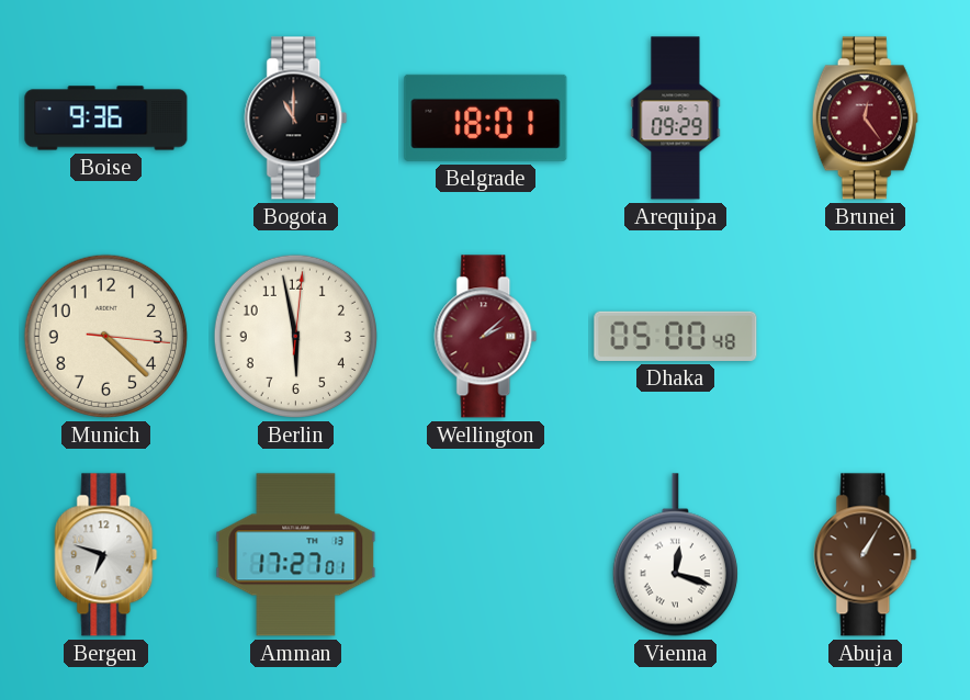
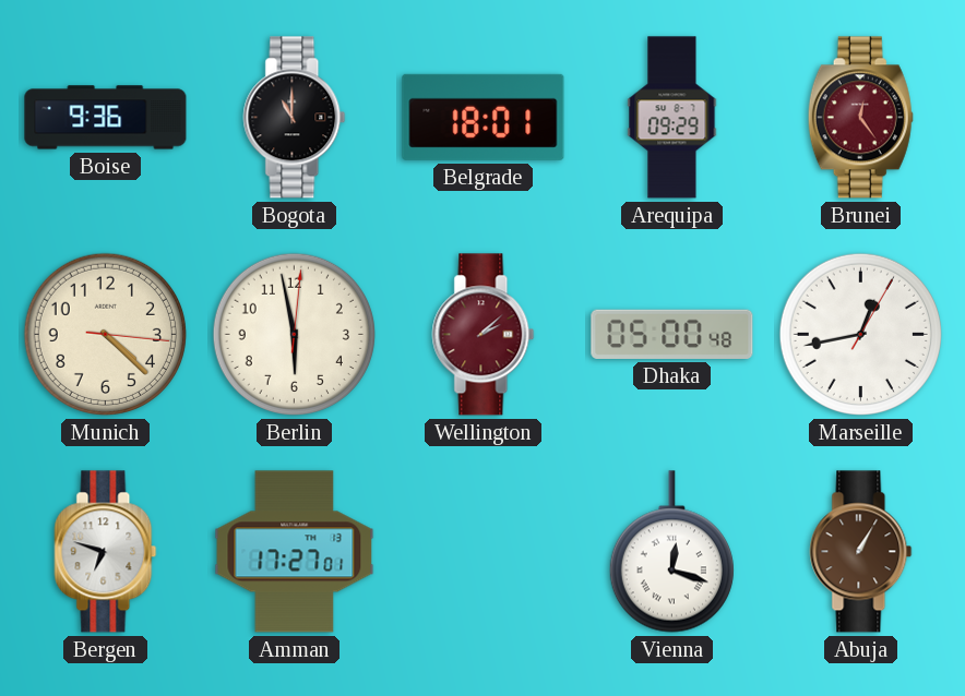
Marseille: none -> 12:43
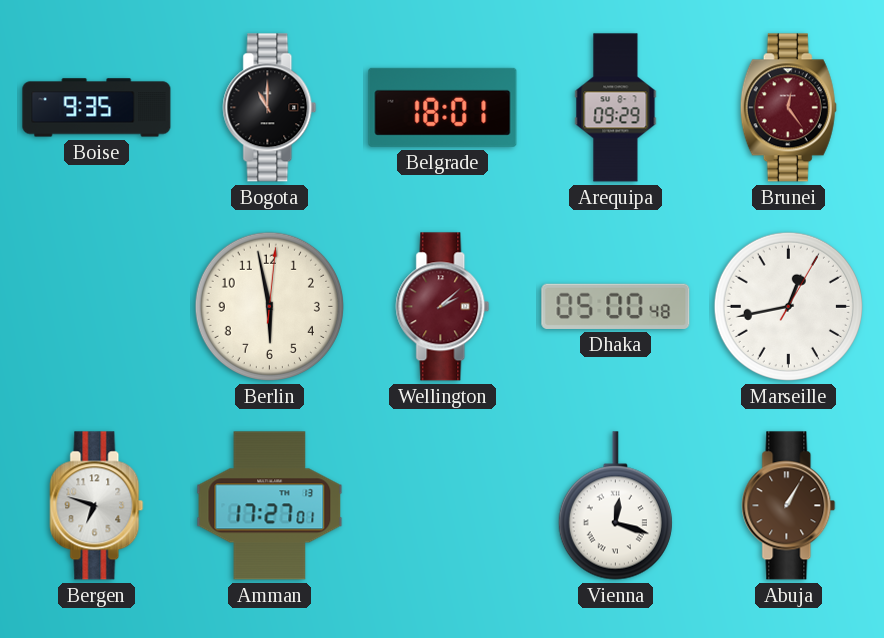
Boise: 9:36 -> 9:35
Munich: 4:22 -> none
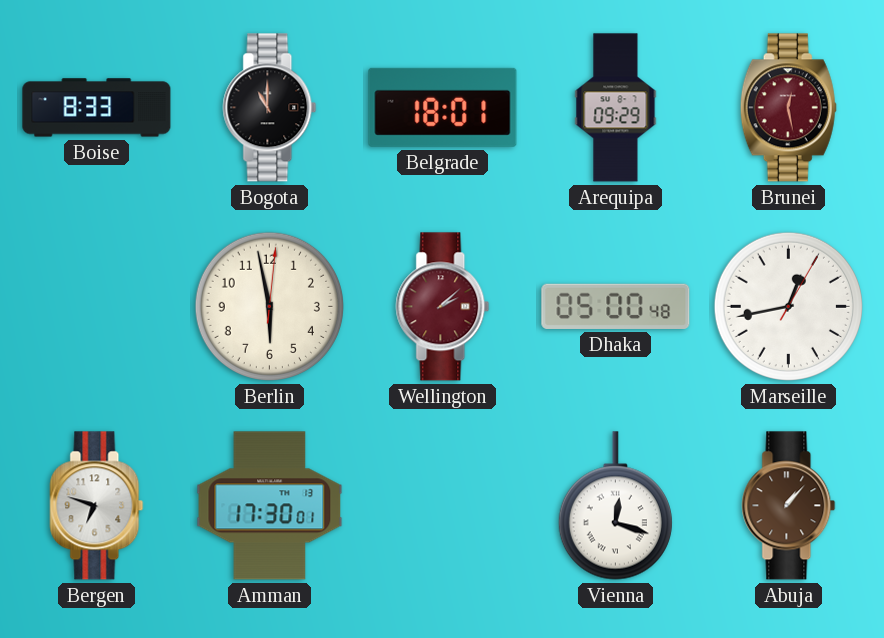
Boise: 9:35 -> 8:33
Brunei: 12:24 -> 12:28
Amman: 17:27 -> 17:30
Abuja: 1:05 -> 1:07
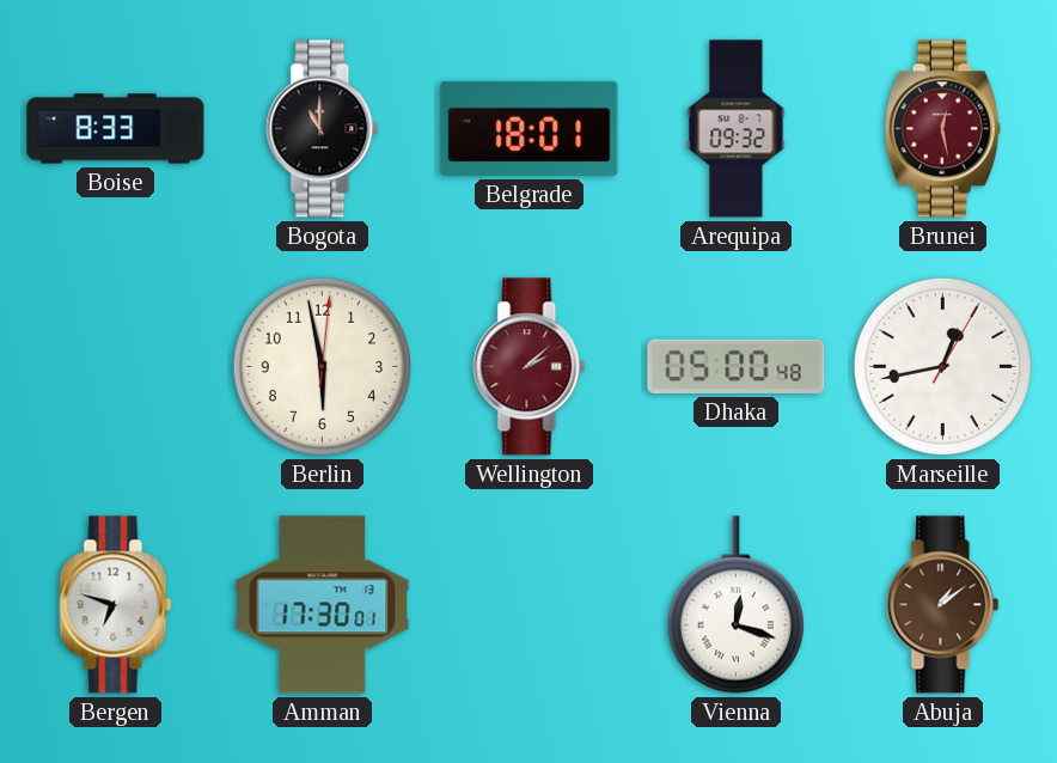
Arequipa: 09:29 -> 09:32
Abuja: 1:07 -> 1:09
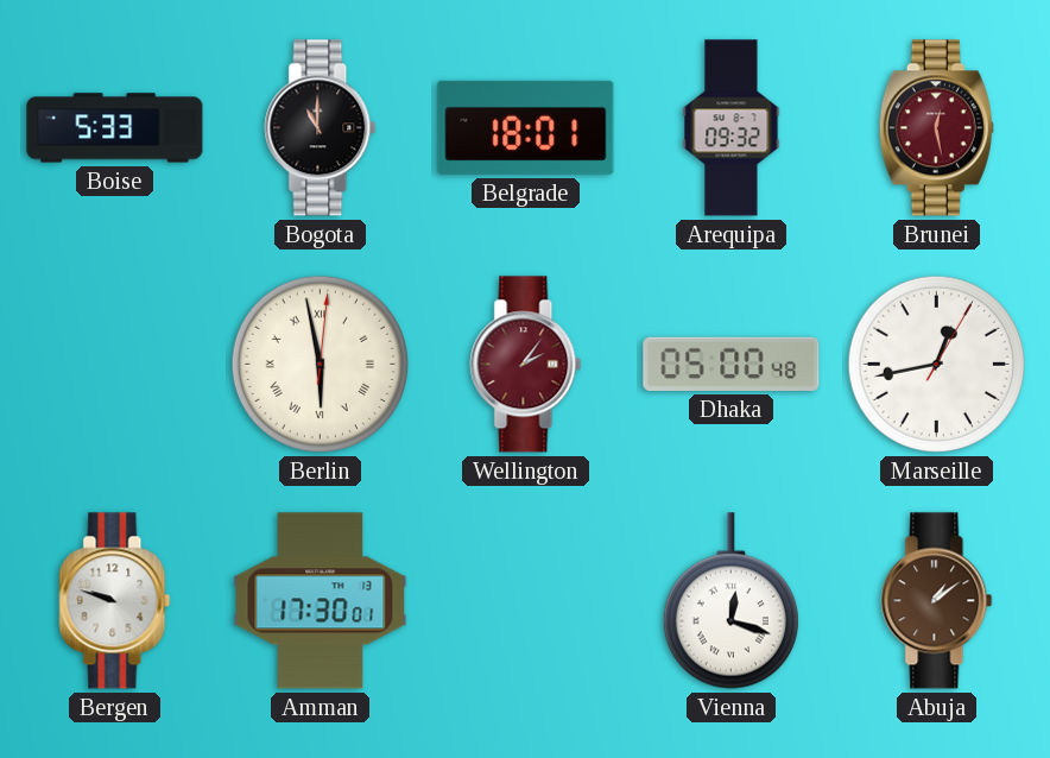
Boise: 8:33 -> 5:33
Berlin numerals: Arabic -> Roman
Wellington: 2:08 -> 2:06
Bergen: 6:48 -> 9:48
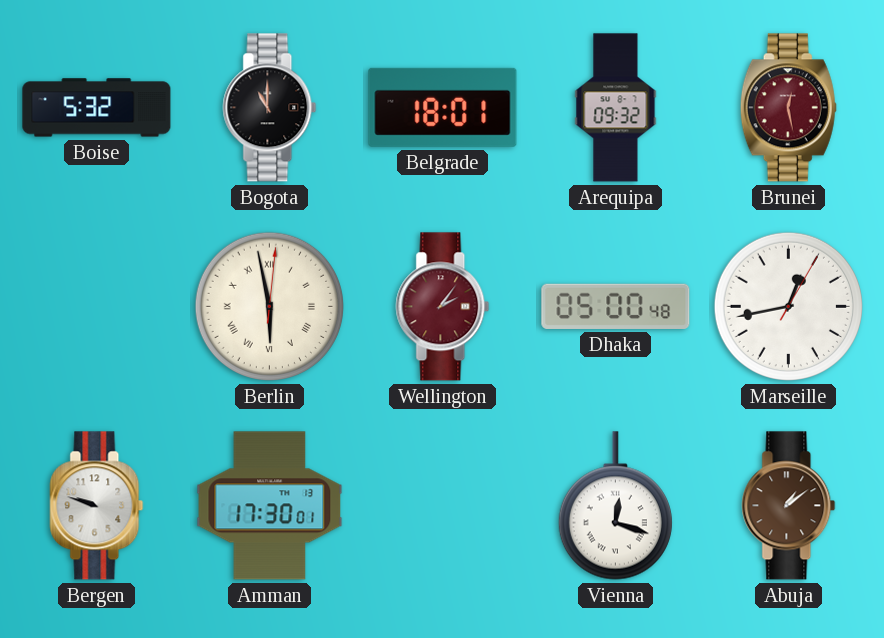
Boise: 5:33 -> 5:32
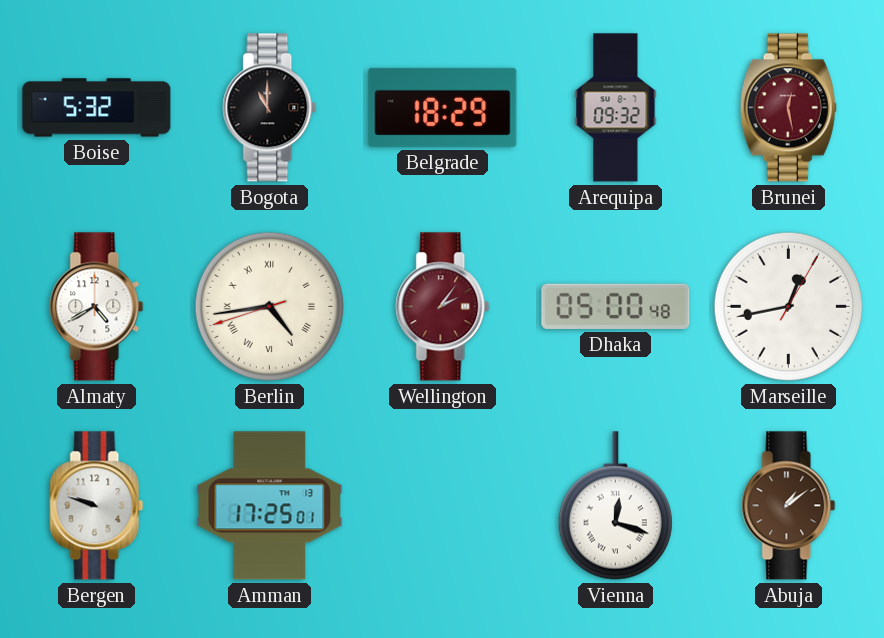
Belgrade: 18:01 -> 18:29
Almaty: none -> 4:40
Berlin: 5:58 -> 4:43
Amman: 17:30 -> 17:25
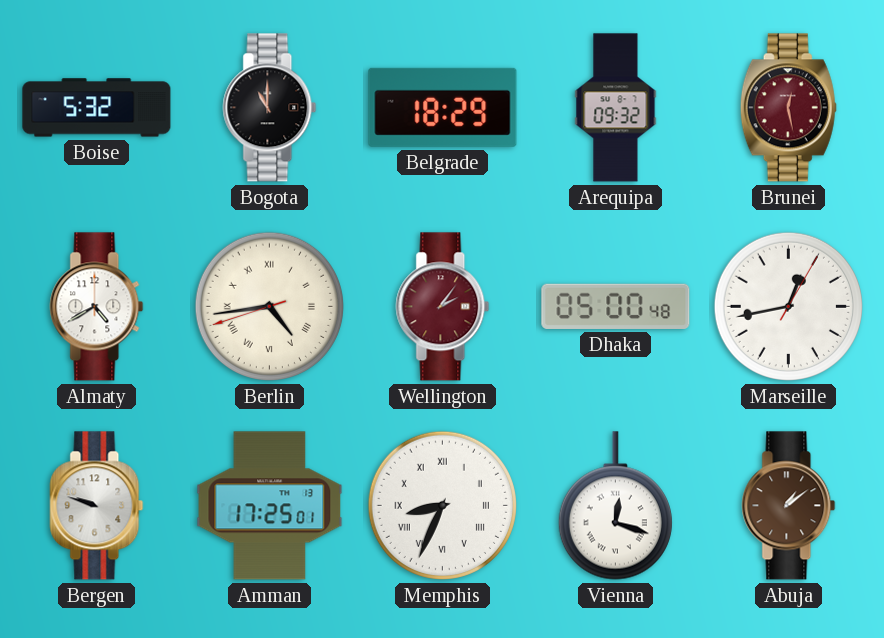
Memphis: none -> 8:34
